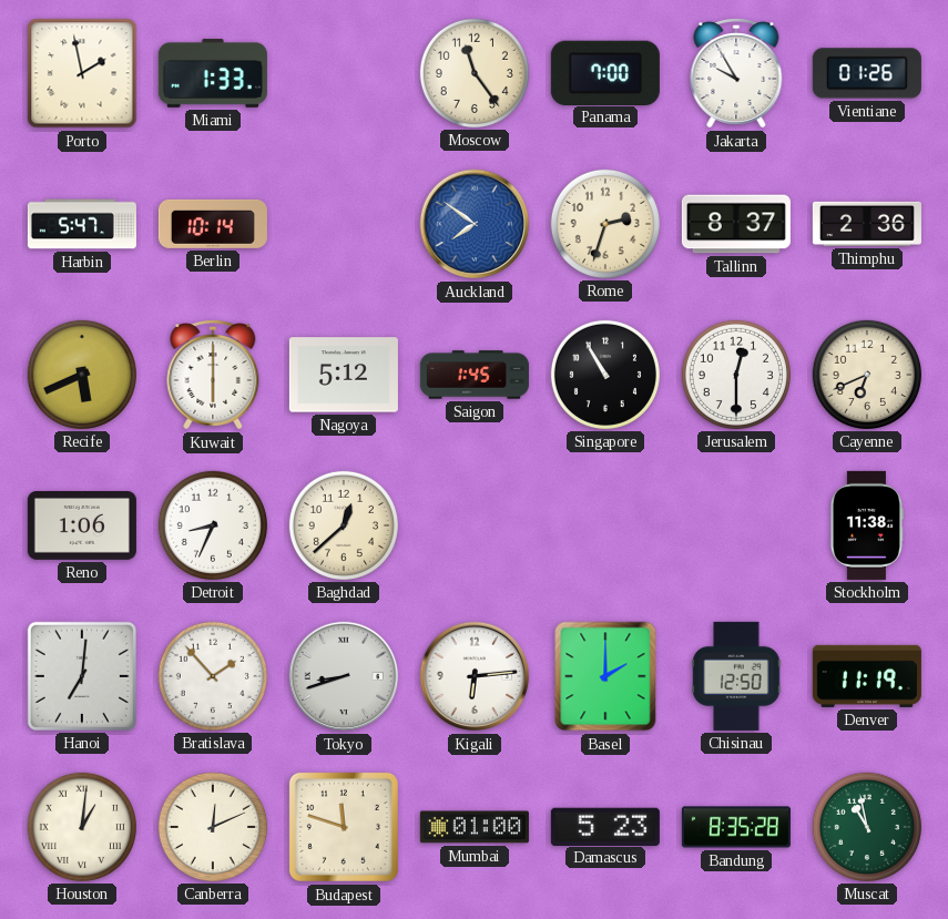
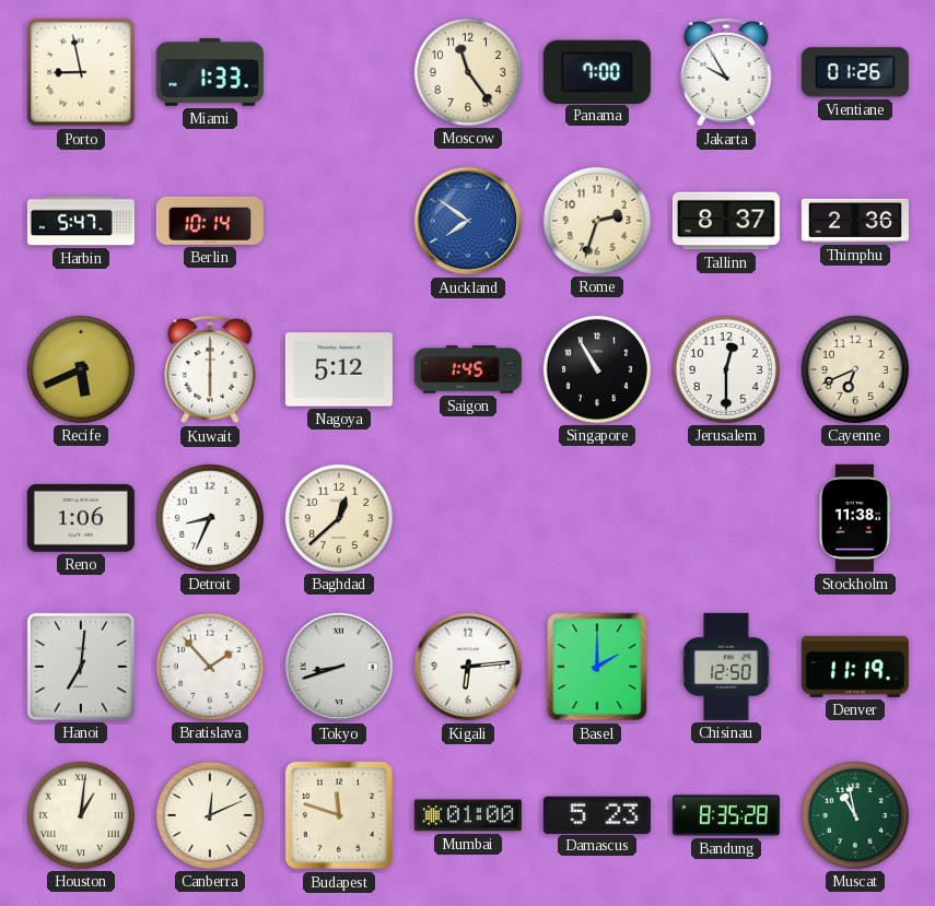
Porto: 1:58 -> 8:58
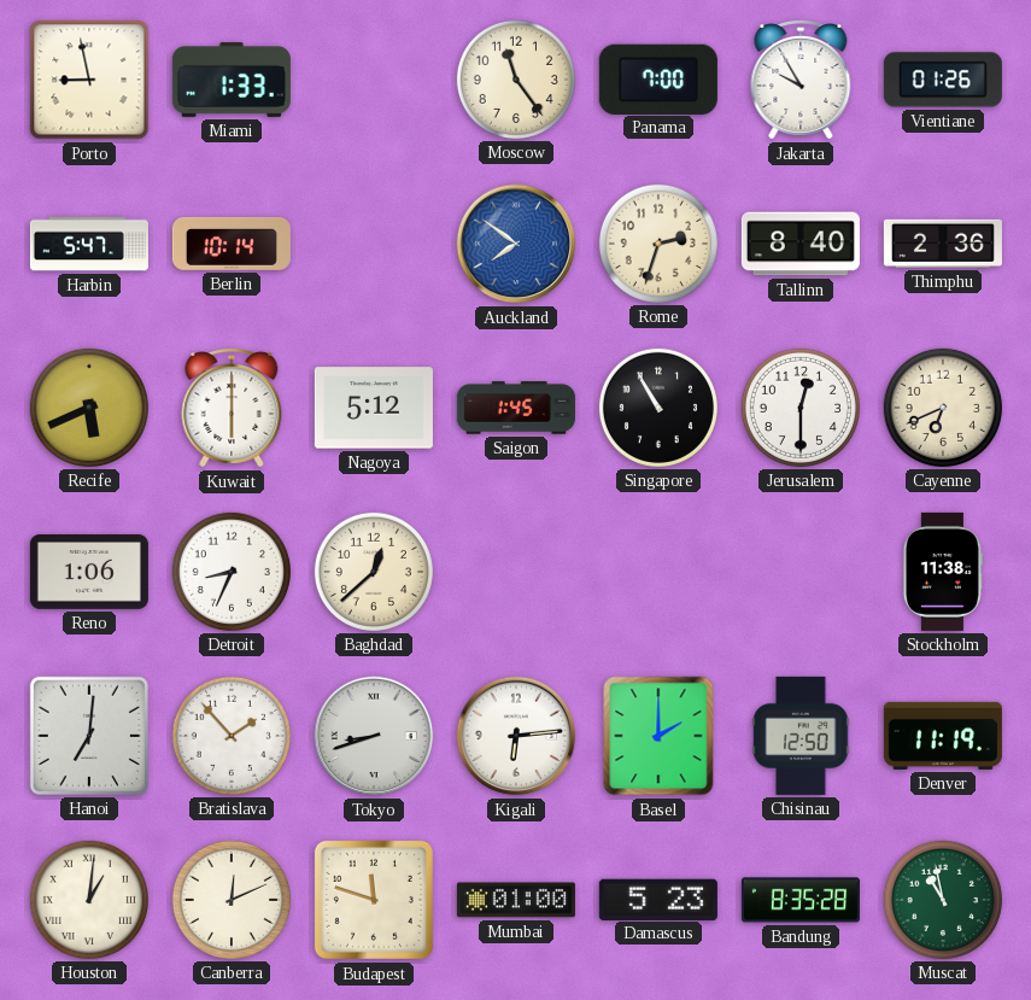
Tallinn: 8:37 -> 8:40
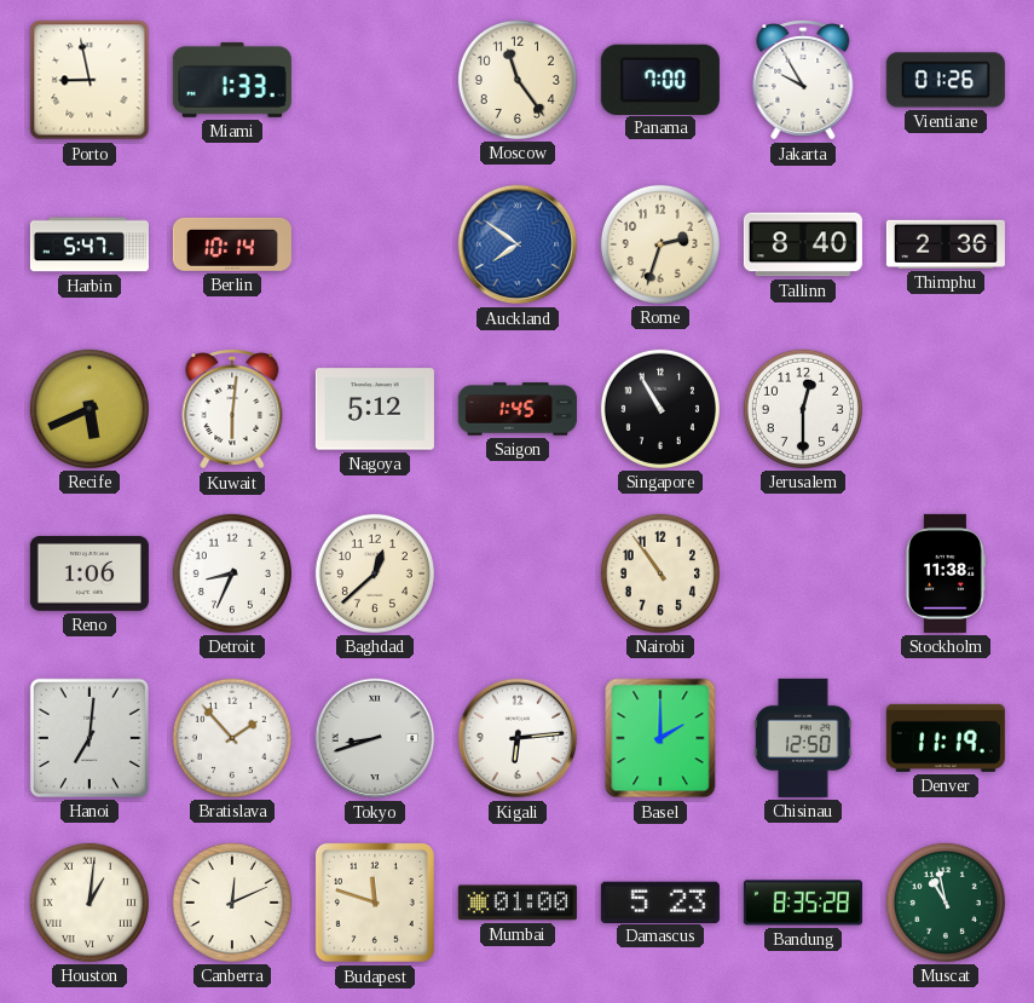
Kuwait: 6:00 -> 6:01
Cayenne: 6:41 -> none
Nairobi: none -> 10:54
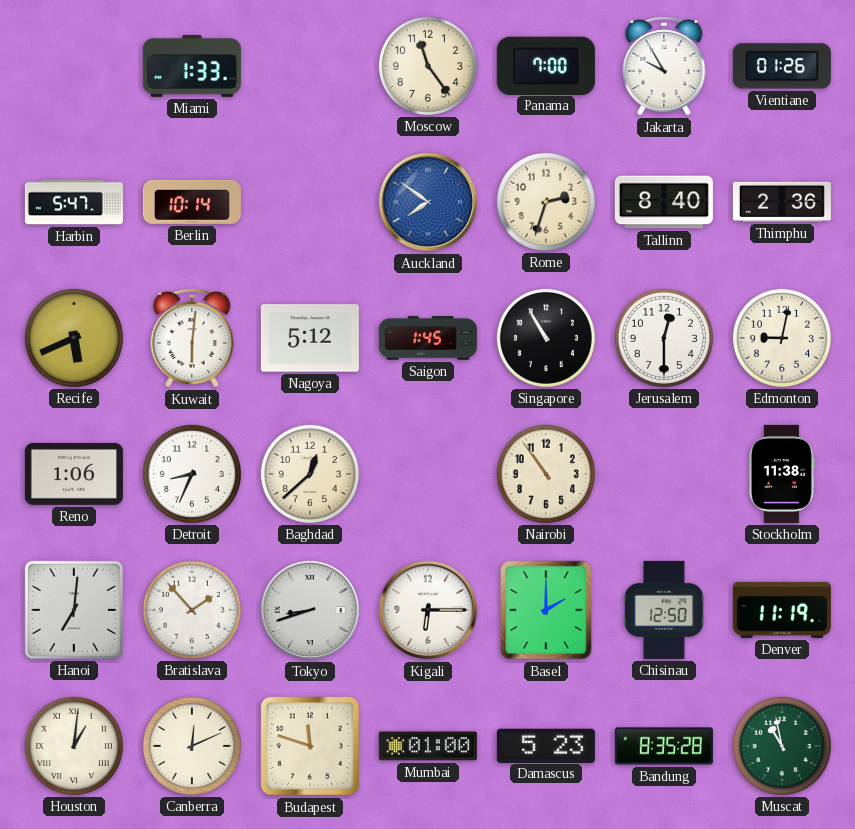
Porto: 8:58 -> none
Edmonton: none -> 9:02
Kigali: 6:14 -> 6:15
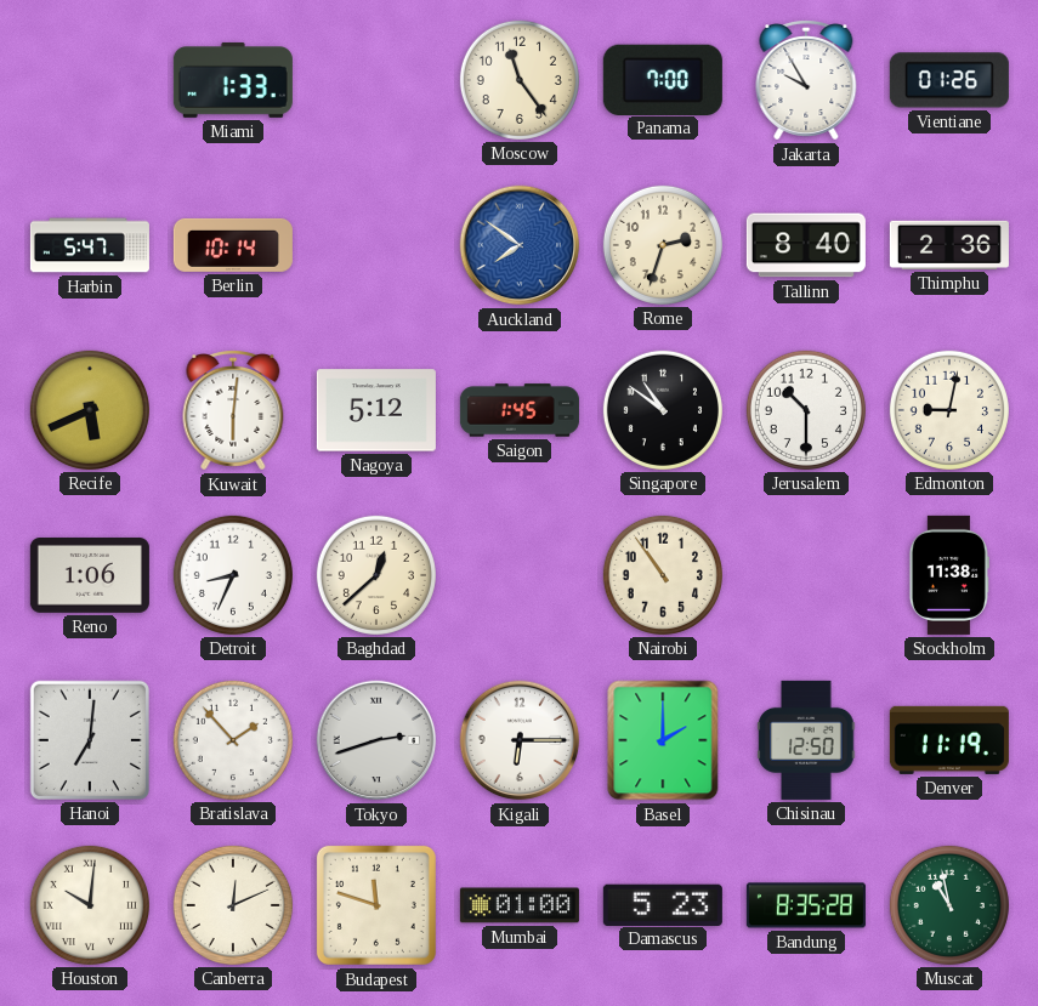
Singapore: 10:55 -> 10:51
Jerusalem: 12:30 -> 10:30
Tokyo: 8:42 -> 2:42
Houston: 1:01 -> 10:01
